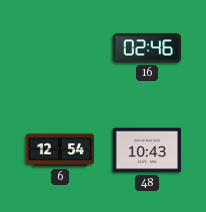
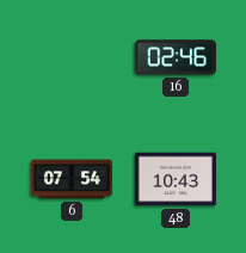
6: 12:54 -> 07:54
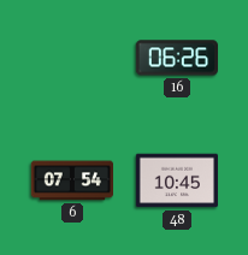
16: 02:46 -> 06:26
48: 10:43 -> 10:45
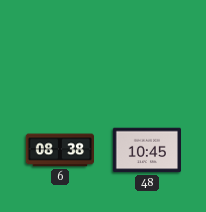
16: 06:26 -> none
6: 07:54 -> 08:38
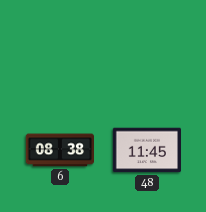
48: 10:45 -> 11:45
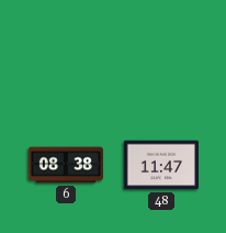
48: 11:45 -> 11:47
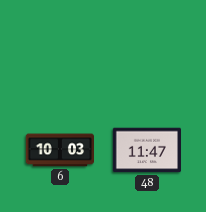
6: 08:38 -> 10:03
